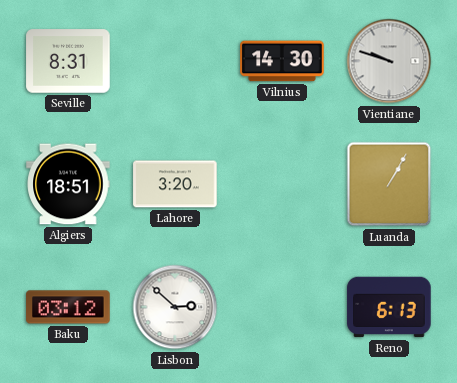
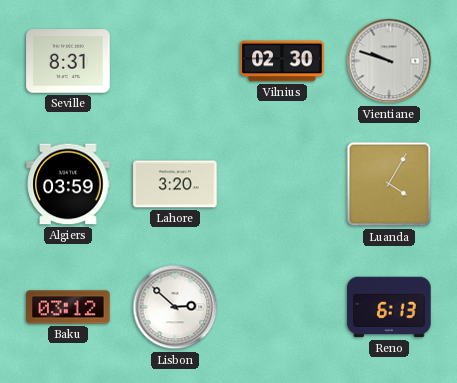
Vilnius: 14:30 -> 02:30
Algiers: 18:51 -> 03:59
Luanda: 1:05 -> 4:05
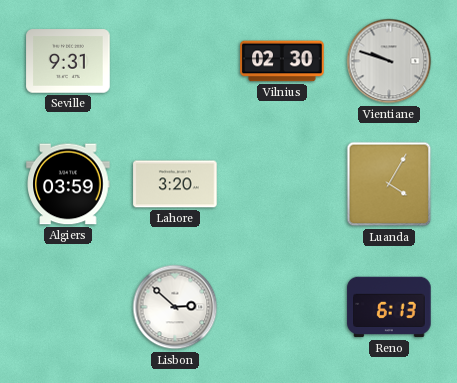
Seville: 8:31 -> 9:31
Baku: 03:12 -> none
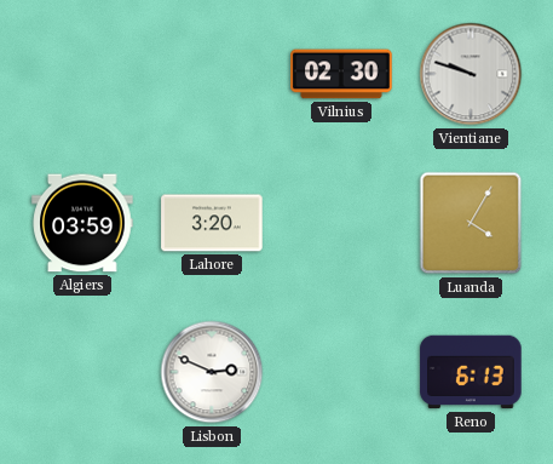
Seville: 9:31 -> none
Lisbon: 2:52 -> 2:49
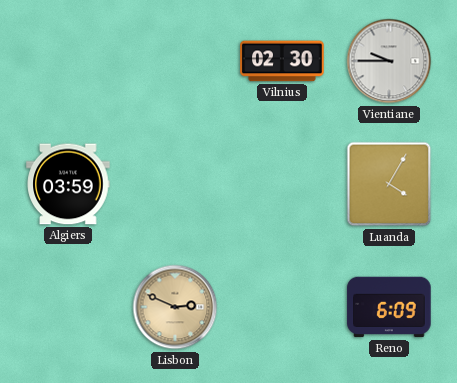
Vientiane: 9:48 -> 9:45
Lahore: 3:20 -> none
Lisbon dial: white -> champagne
Reno: 6:13 -> 6:09
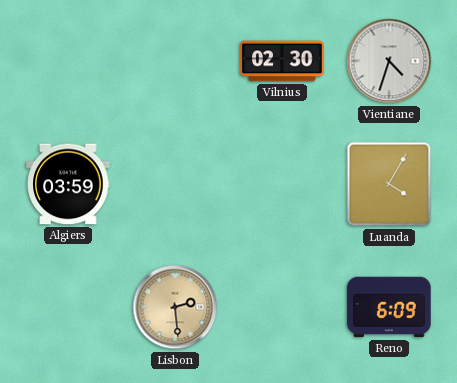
Vientiane: 9:45 -> 4:33
Lisbon: 2:49 -> 2:29
